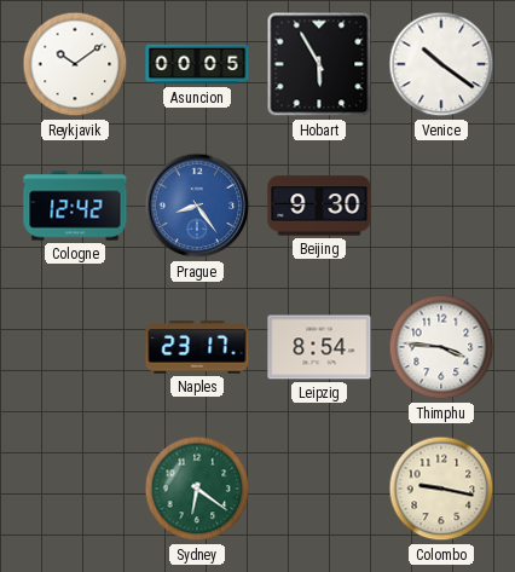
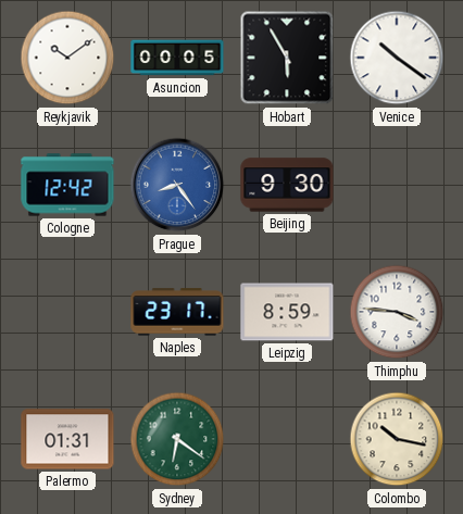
Leipzig: 8:54 -> 8:59
Palermo: none -> 01:31
Colombo: 9:17 -> 10:17
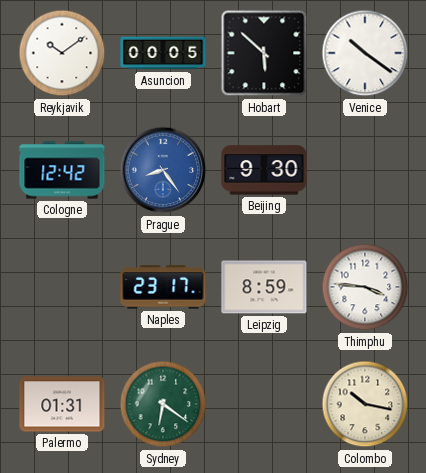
Hobart: 5:55 -> 5:52
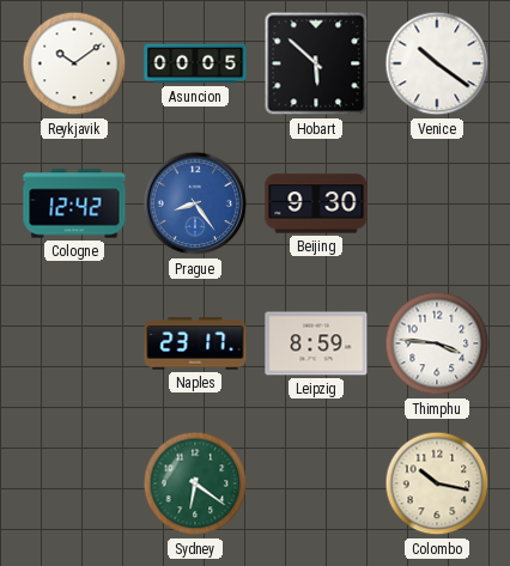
Palermo: 01:31 -> none
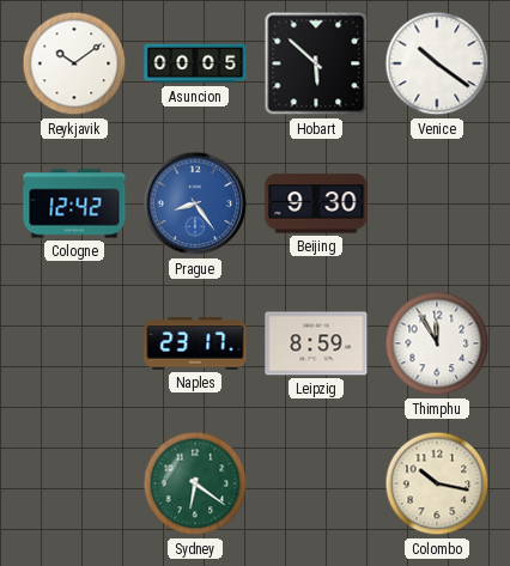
Thimphu: 3:46 -> 11:55
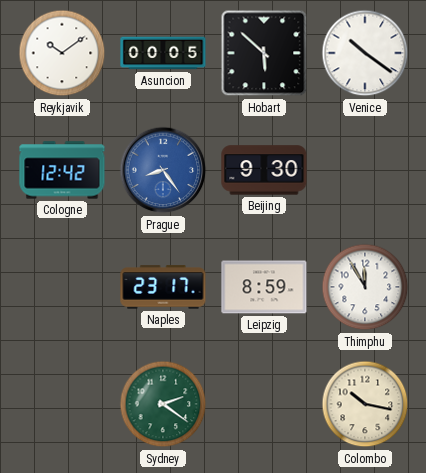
Sydney: 6:21 -> 2:21
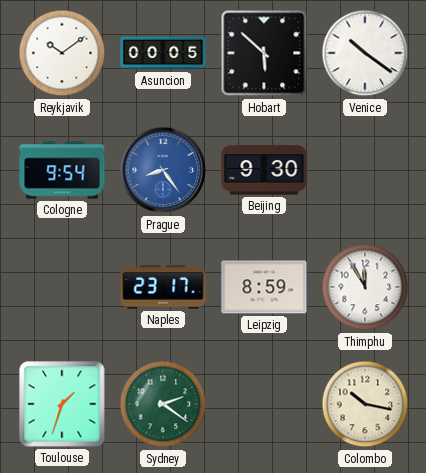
Cologne: 12:42 -> 9:54
Toulouse: none -> 1:33
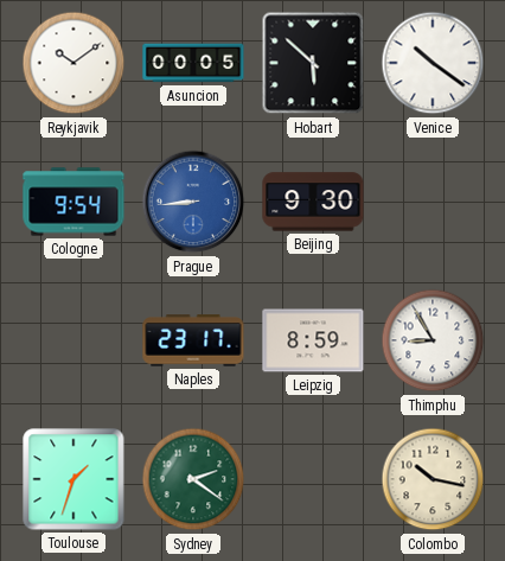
Prague: 8:24 -> 8:44
Thimphu: 11:55 -> 8:55
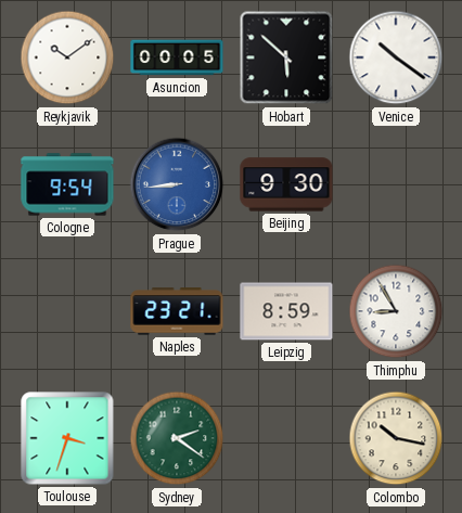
Naples: 23:17 -> 23:21
Toulouse: 1:33 -> 3:33
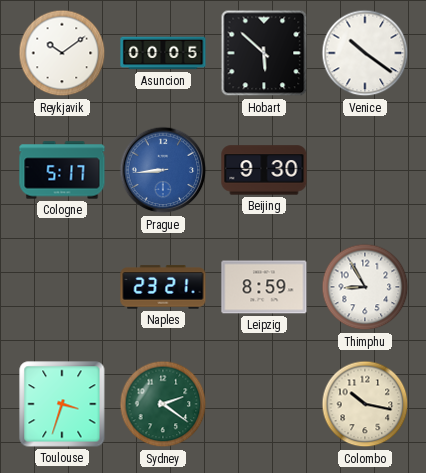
Cologne: 9:54 -> 5:17
